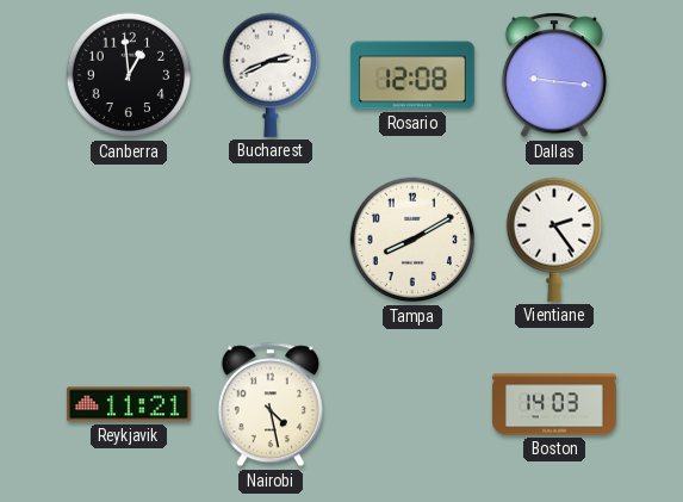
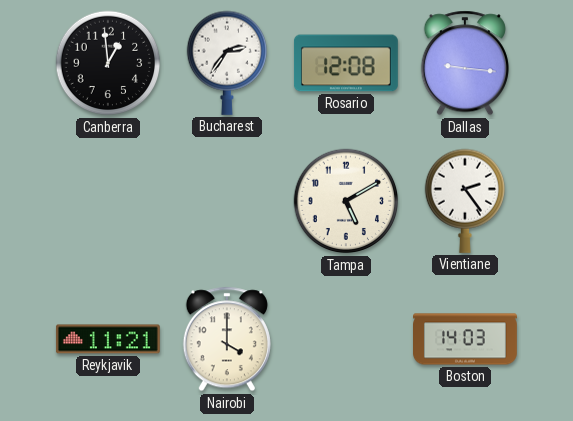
Bucharest: 2:41 -> 2:36
Tampa: 8:10 -> 5:10
Nairobi: 4:28 -> 4:00
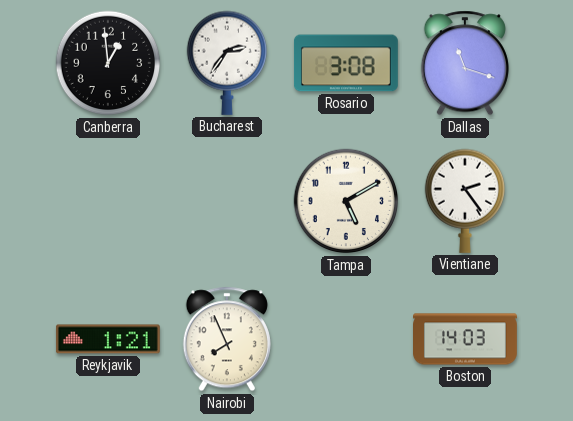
Rosario: 12:08 -> 3:08
Dallas: 9:16 -> 11:18
Reykjavik: 11:21 -> 1:21
Nairobi: 4:00 -> 7:56
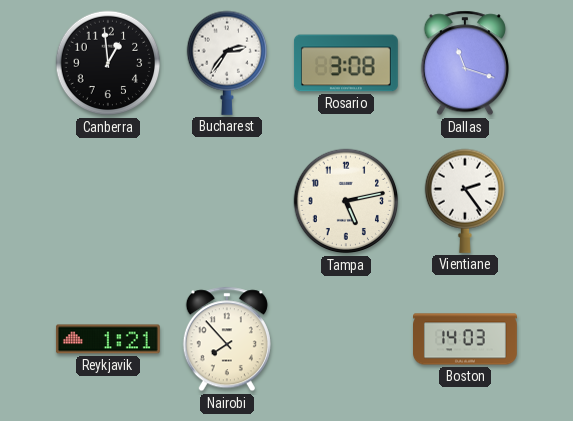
Tampa: 5:10 -> 5:13
Nairobi: 7:56 -> 7:53
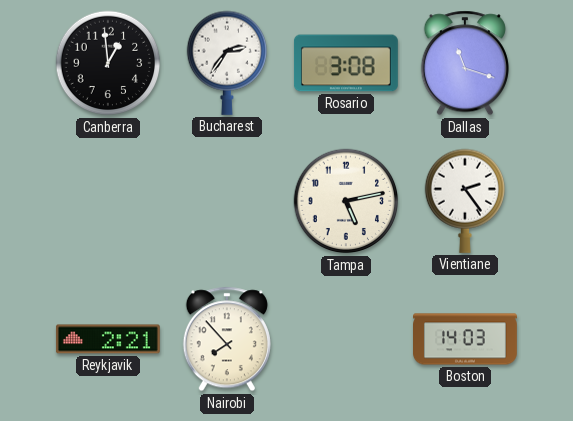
Reykjavik: 1:21 -> 2:21
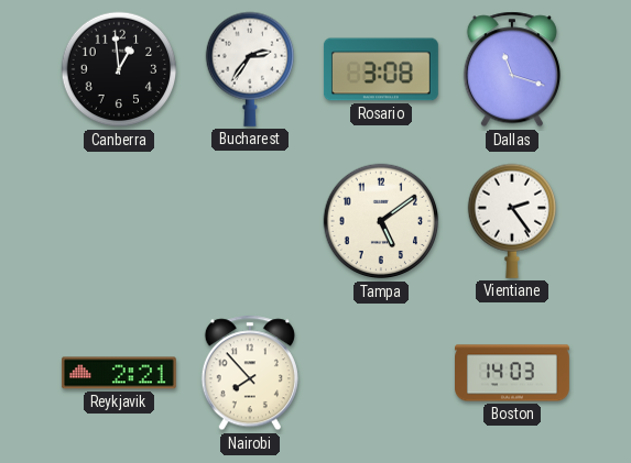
Tampa: 5:13 -> 5:09
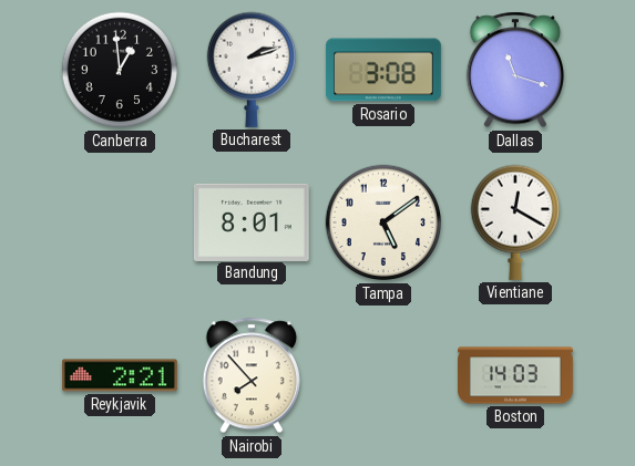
Bucharest: 2:36 -> 2:12
Bandung: none -> 8:01
Vientiane: 2:24 -> 12:20
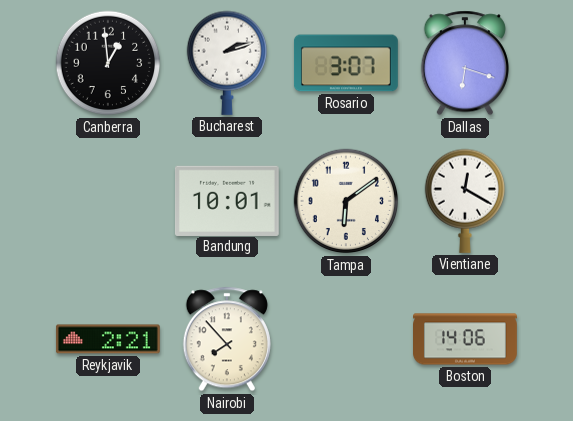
Rosario: 3:08 -> 3:07
Dallas: 11:18 -> 6:18
Bandung: 8:01 -> 10:01
Tampa: 5:09 -> 6:09
Boston: 14:03 -> 14:06
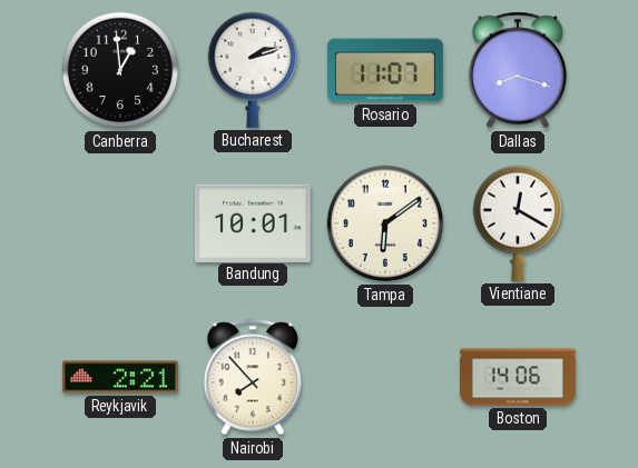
Rosario: 3:07 -> 11:07
Dallas: 6:18 -> 8:18
